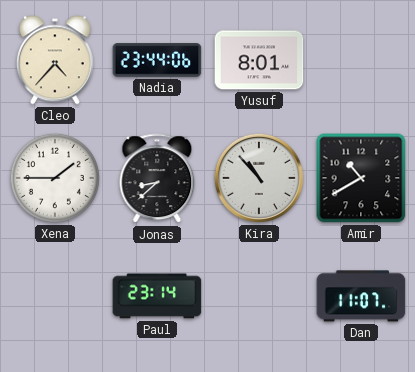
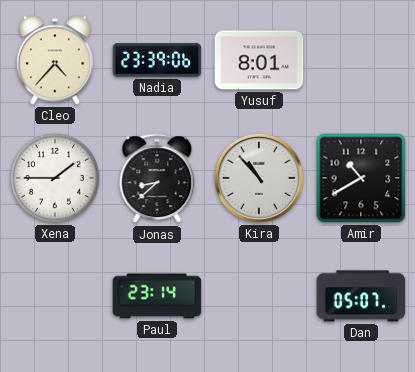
Nadia: 23:44 -> 23:39
Dan: 11:07 -> 05:07
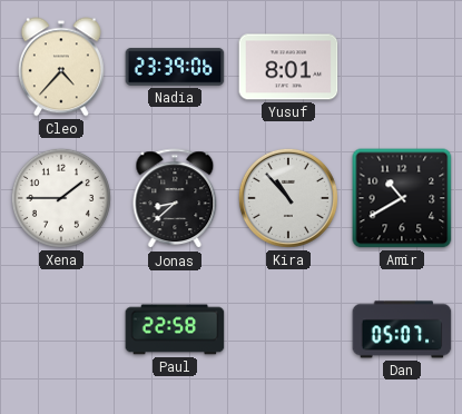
Paul: 23:14 -> 22:58
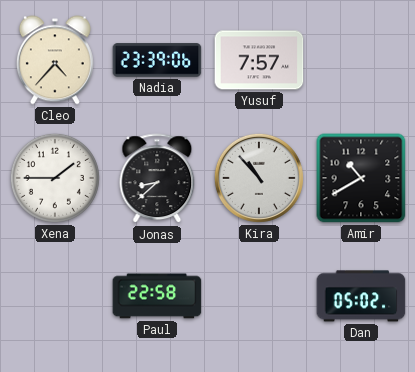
Yusuf: 8:01 -> 7:57
Dan: 05:07 -> 05:02
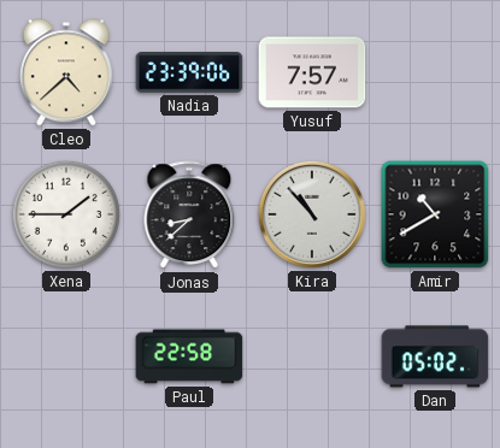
Cleo: 4:37 -> 4:38
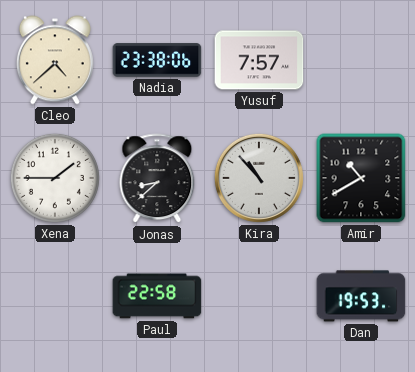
Nadia: 23:39 -> 23:38
Dan: 05:02 -> 19:53
